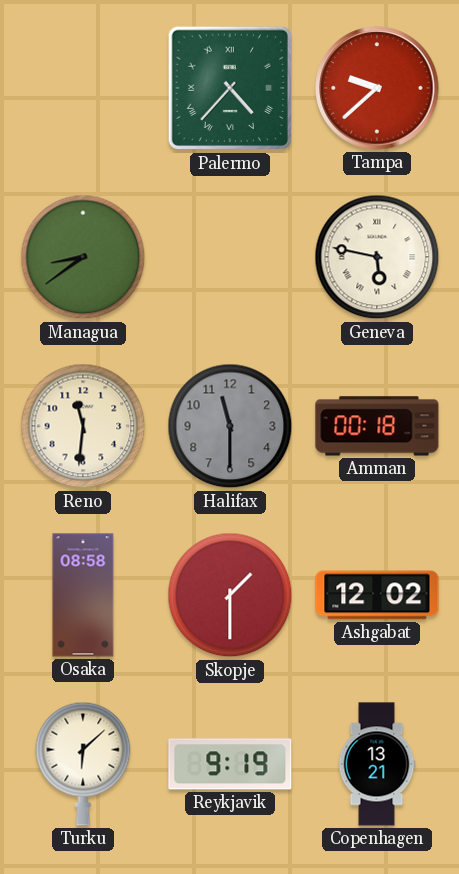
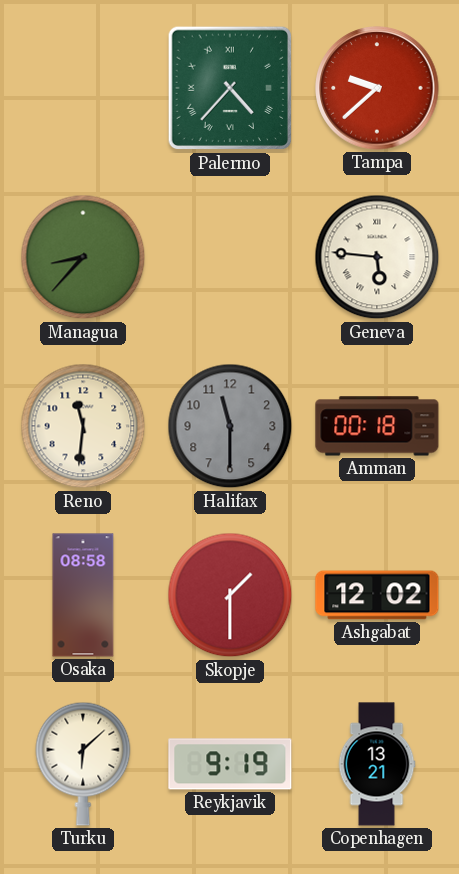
Managua: 8:39 -> 8:37
Geneva: 5:47 -> 5:46
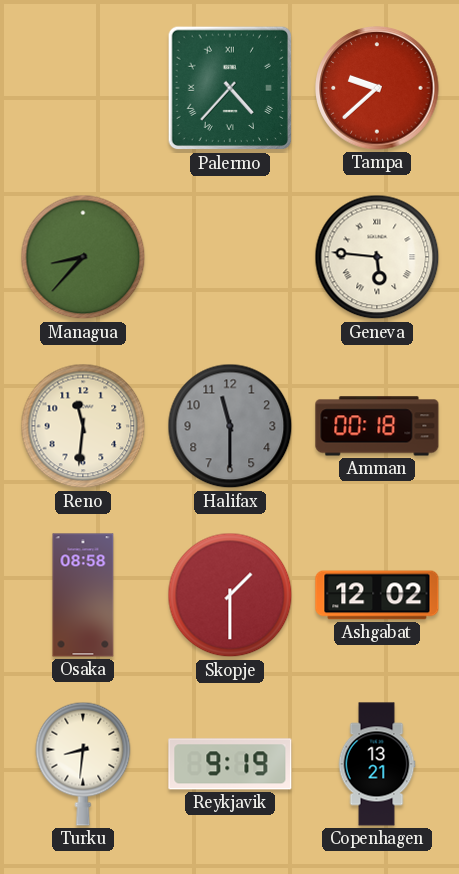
Turku: 6:08 -> 8:31
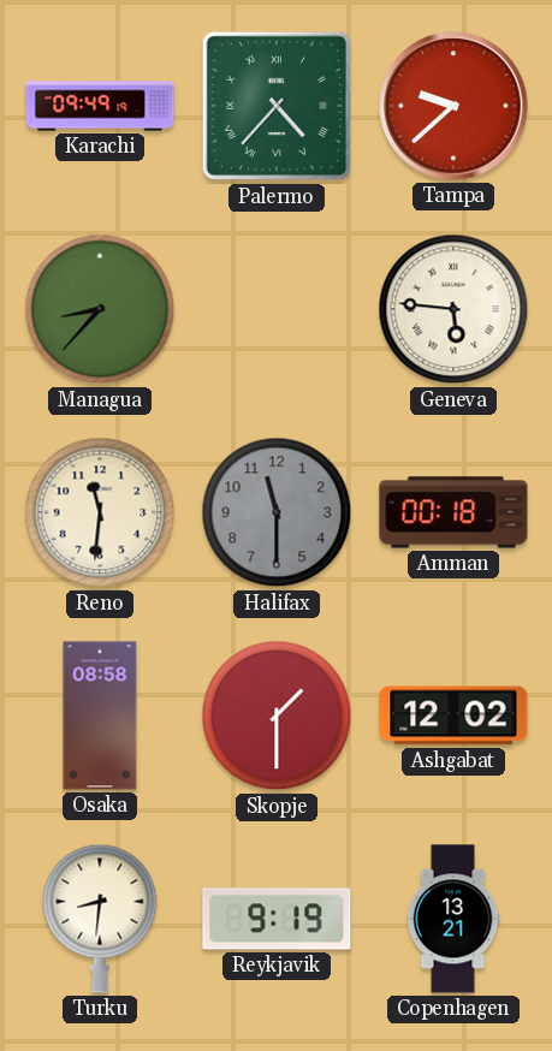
Karachi: none -> 09:49
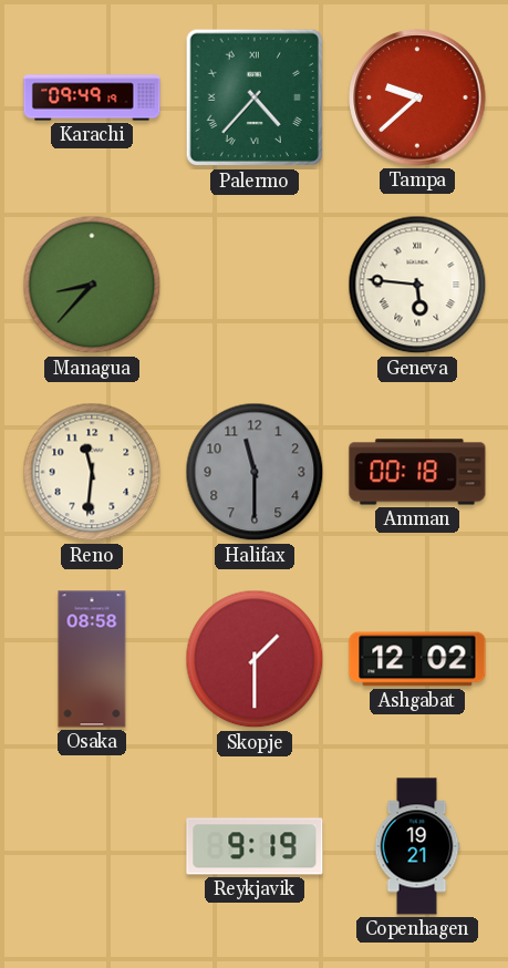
Turku: 8:31 -> none
Copenhagen: 13:21 -> 19:21
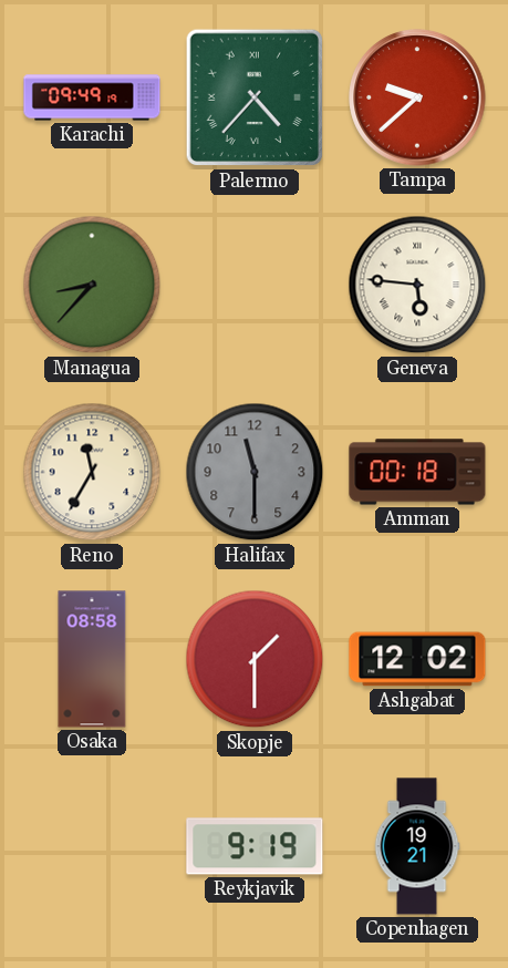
Reno: 11:31 -> 11:35
